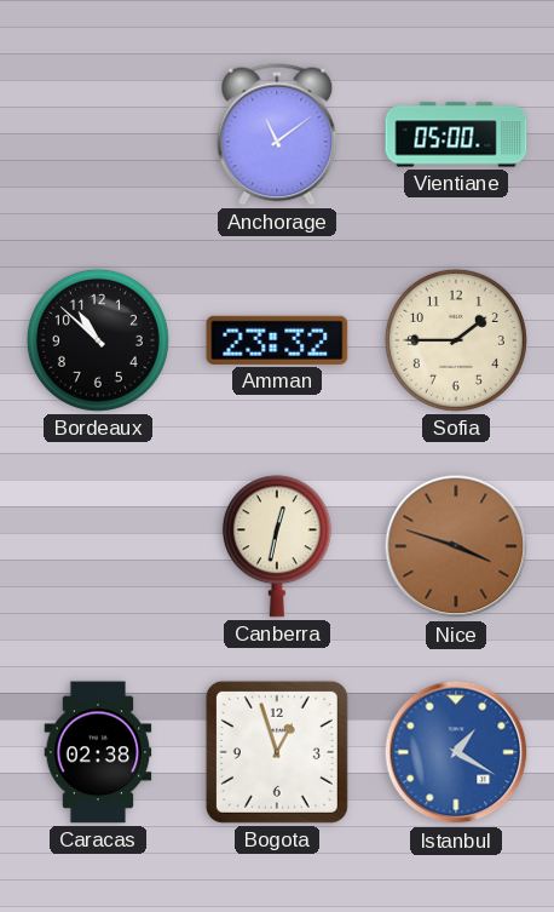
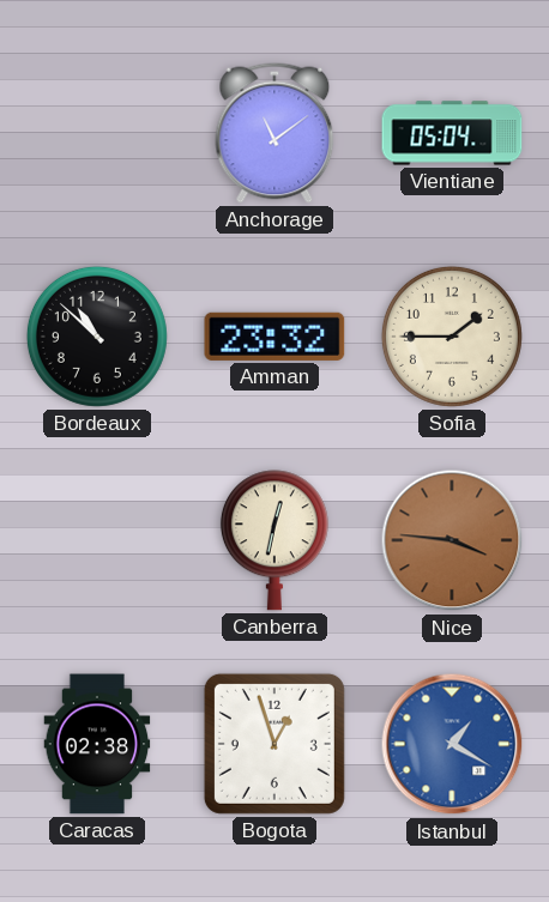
Vientiane: 05:00 -> 05:04
Nice: 3:48 -> 3:46
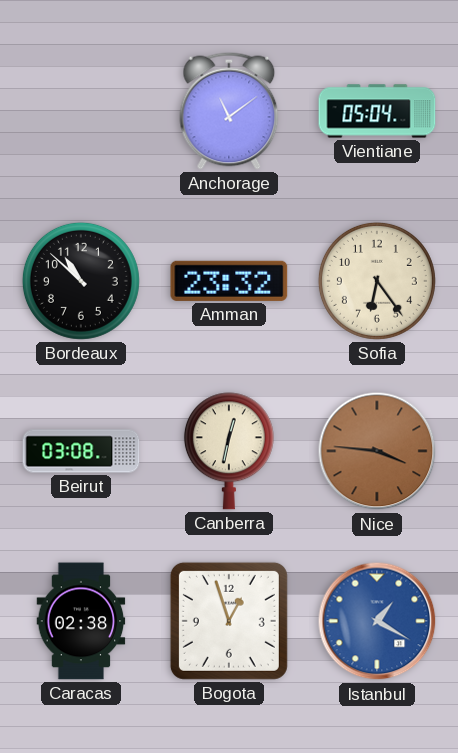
Sofia: 1:45 -> 6:24
Beirut: none -> 03:08
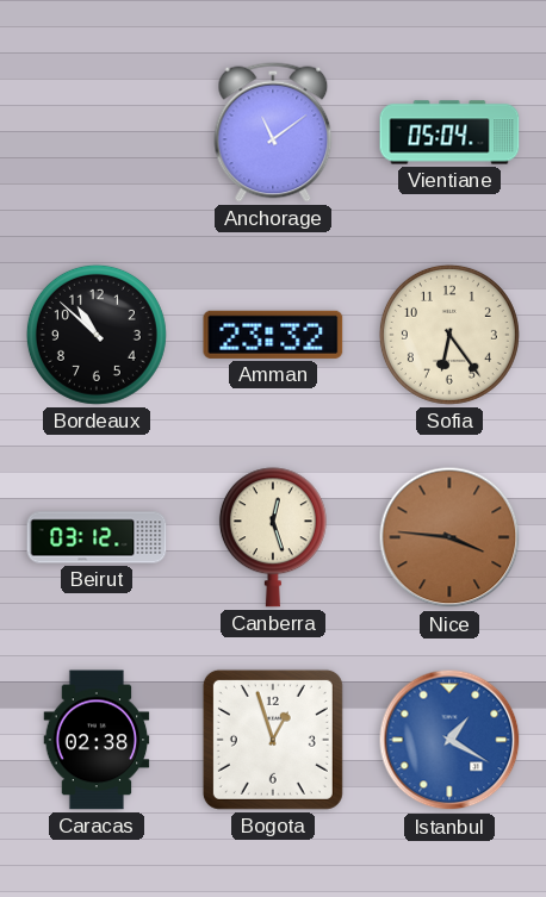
Beirut: 03:08 -> 03:12
Canberra: 12:32 -> 12:27
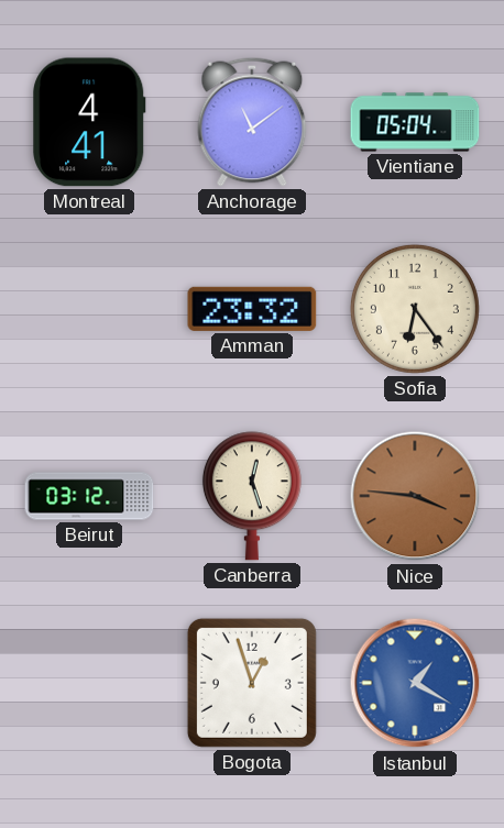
Montreal: none -> 4:41
Bordeaux: 10:52 -> none
Caracas: 02:38 -> none
